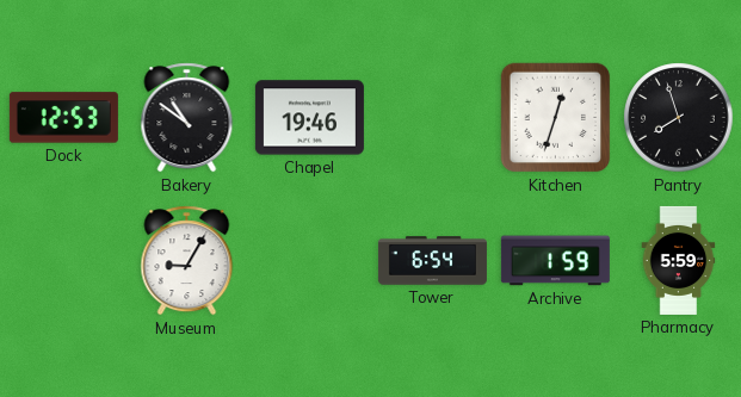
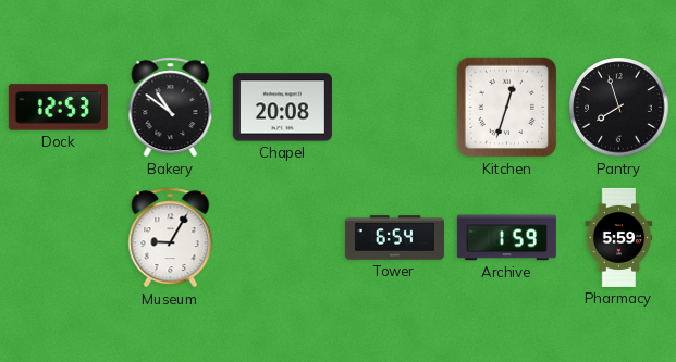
Chapel: 19:46 -> 20:08
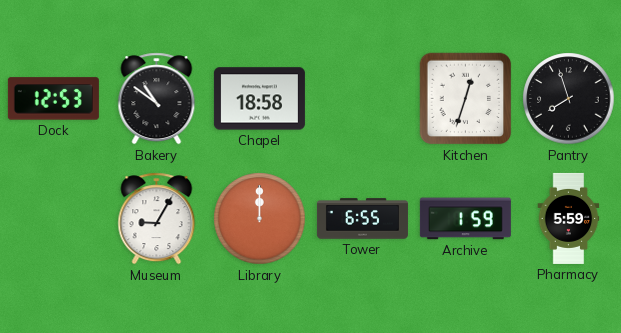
Chapel: 20:08 -> 18:58
Library: none -> 12:00
Tower: 6:54 -> 6:55
